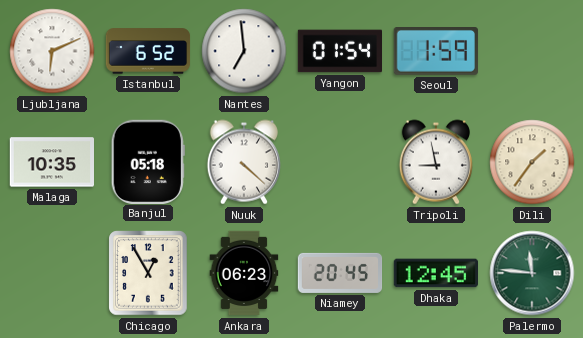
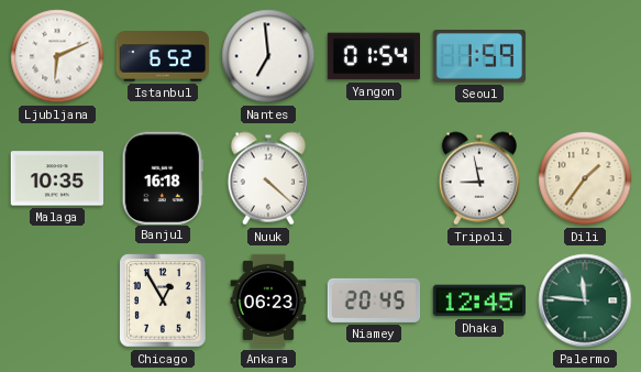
Banjul: 05:18 -> 16:18
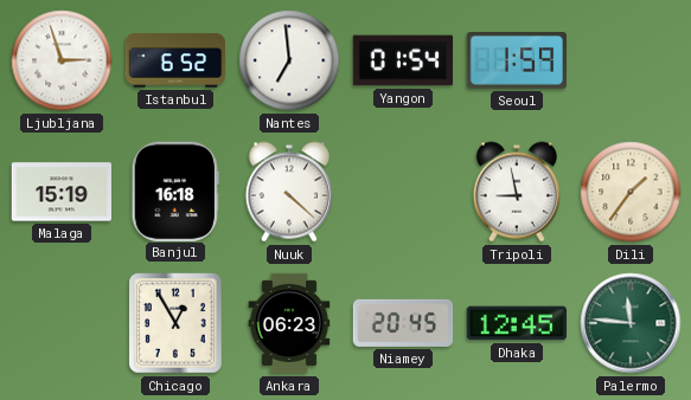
Ljubljana: 6:11 -> 2:57
Malaga: 10:35 -> 15:19
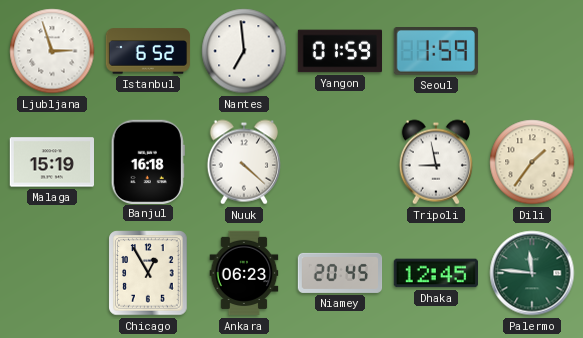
Yangon: 01:54 -> 01:59
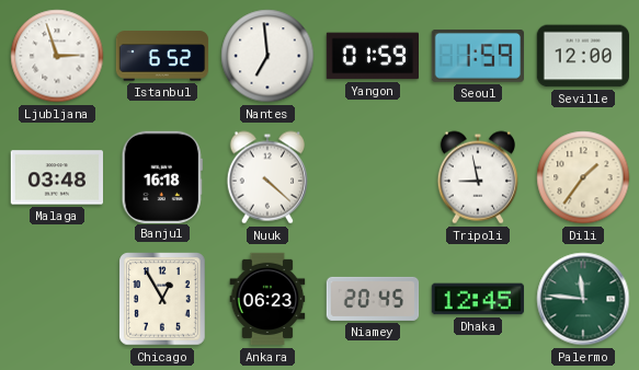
Seville: none -> 12:00
Malaga: 15:19 -> 03:48
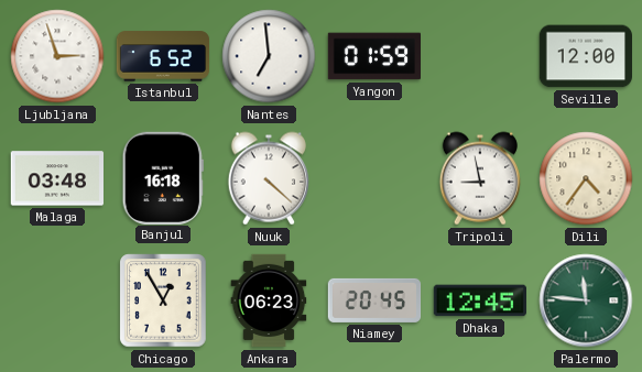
Seoul: 1:59 -> none
Dili: 1:36 -> 4:36
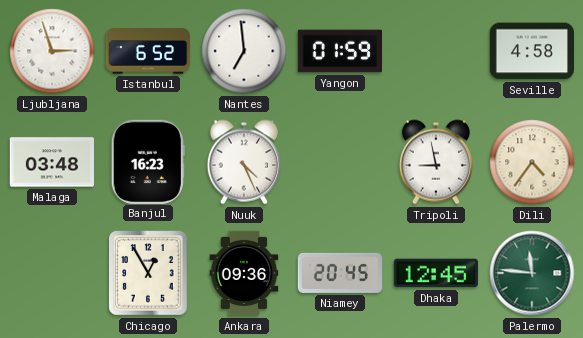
Seville: 12:00 -> 4:58
Banjul: 16:18 -> 16:23
Nuuk: 4:22 -> 4:26
Ankara: 06:23 -> 09:36
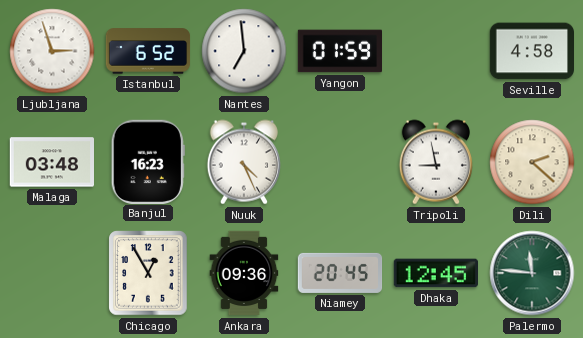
Dili: 4:36 -> 2:22
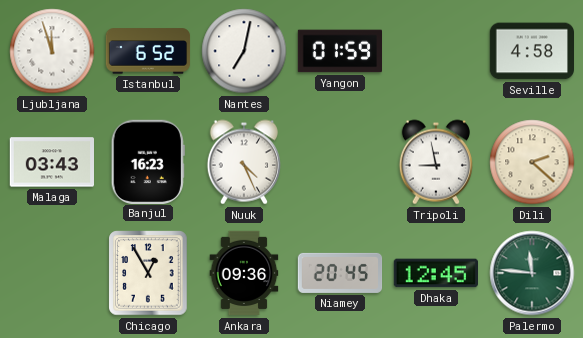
Ljubljana: 2:57 -> 11:57
Nantes: 6:59 -> 7:02
Malaga: 03:48 -> 03:43
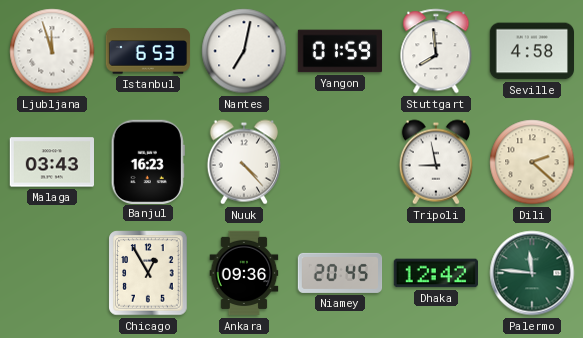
Istanbul: 6:52 -> 6:53
Stuttgart: none -> 7:59
Nuuk: 4:26 -> 4:23
Dhaka: 12:45 -> 12:42
